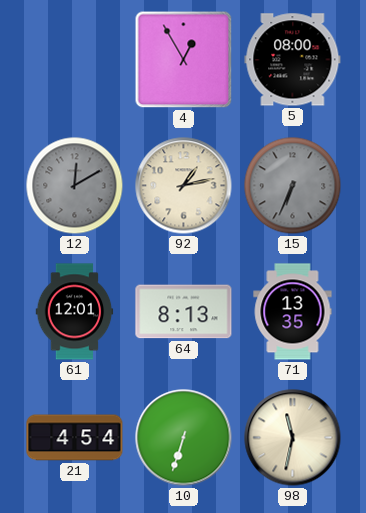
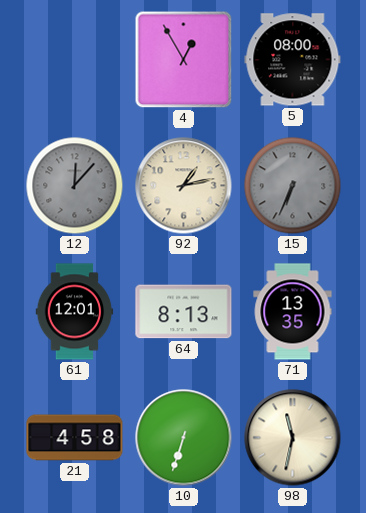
12: 12:10 -> 12:07
21: 4:54 -> 4:58
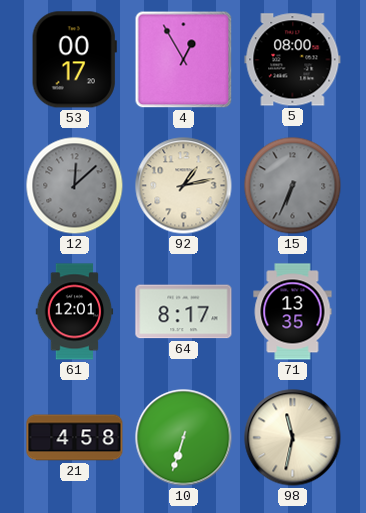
53: none -> 00:17
12: 12:07 -> 12:08
64: 8:13 -> 8:17
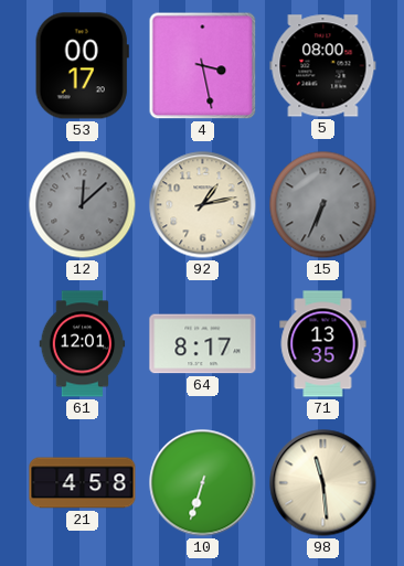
4: 12:55 -> 3:28
98: 11:32 -> 11:29
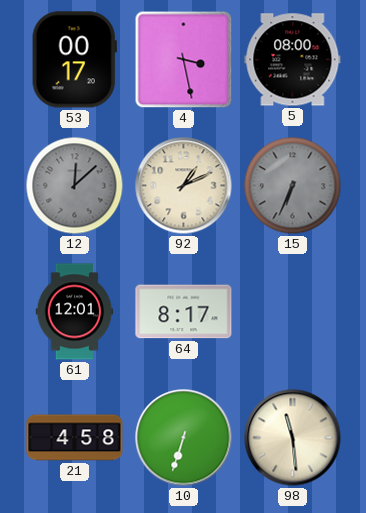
92: 1:13 -> 1:11
71: 13:35 -> none
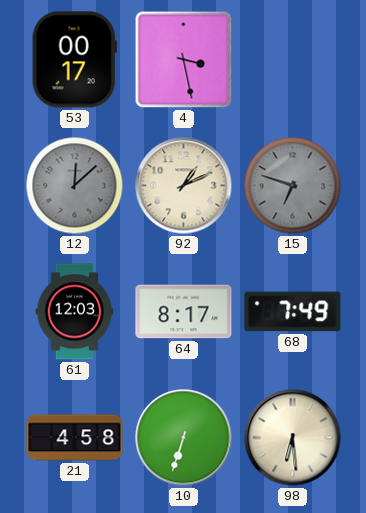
5: 08:00 -> none
15: 6:34 -> 6:48
61: 12:01 -> 12:03
68: none -> 7:49
98: 11:29 -> 6:29
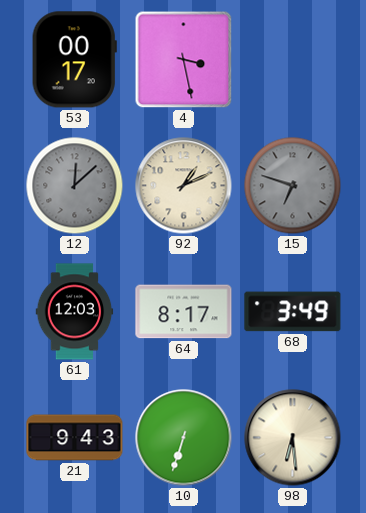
68: 7:49 -> 3:49
21: 4:58 -> 9:43
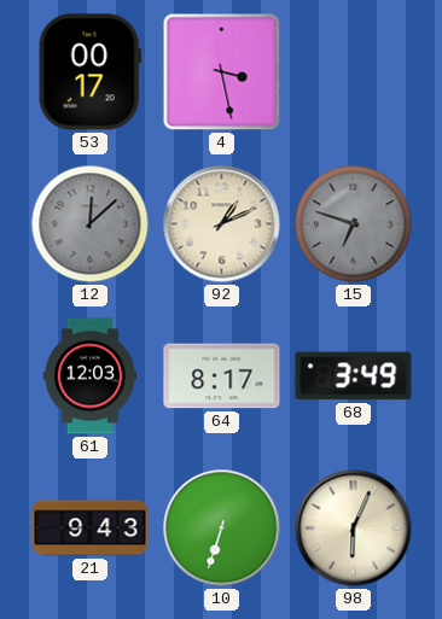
98: 6:29 -> 6:04
